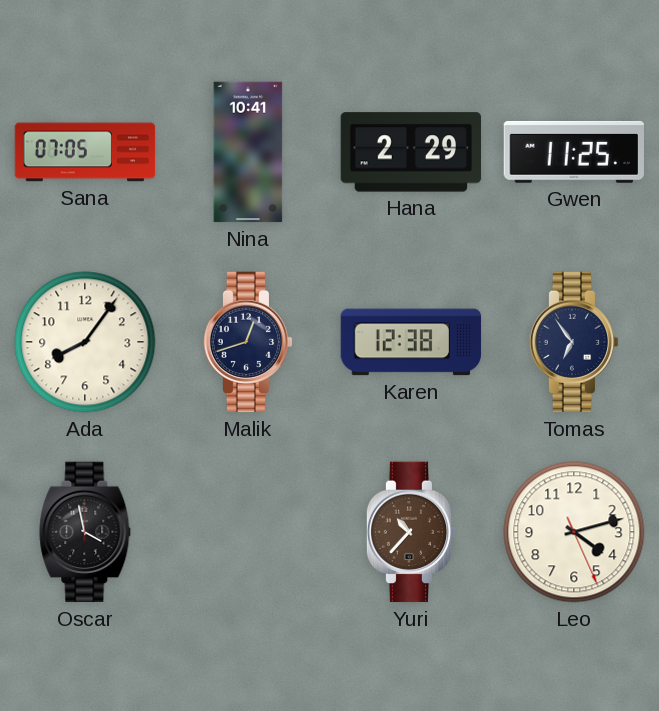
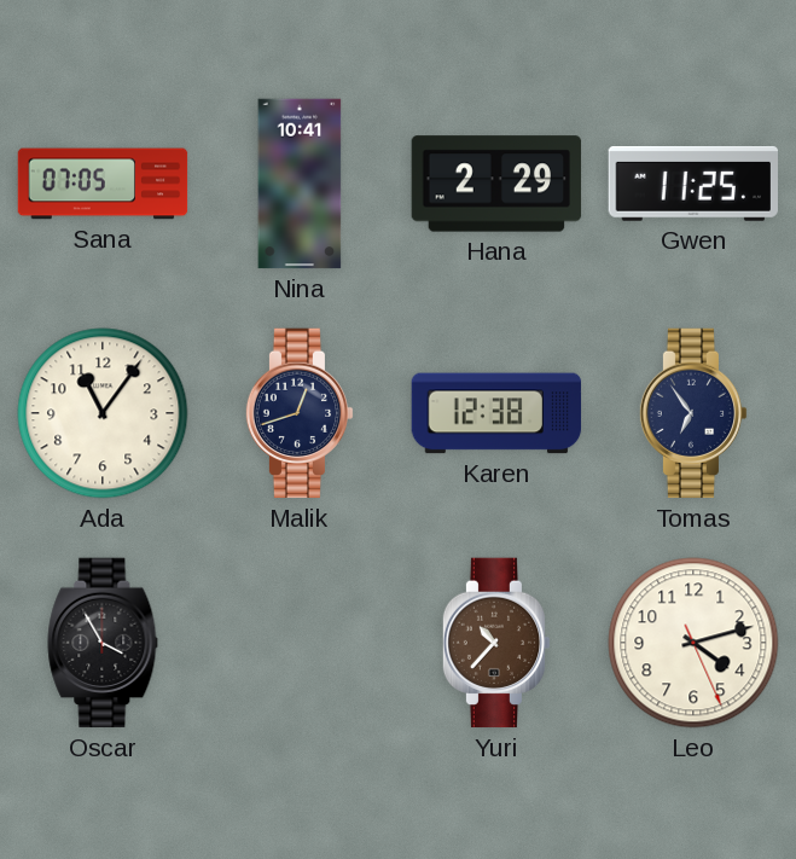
Ada: 8:06 -> 11:06
Oscar: 3:58 -> 3:55
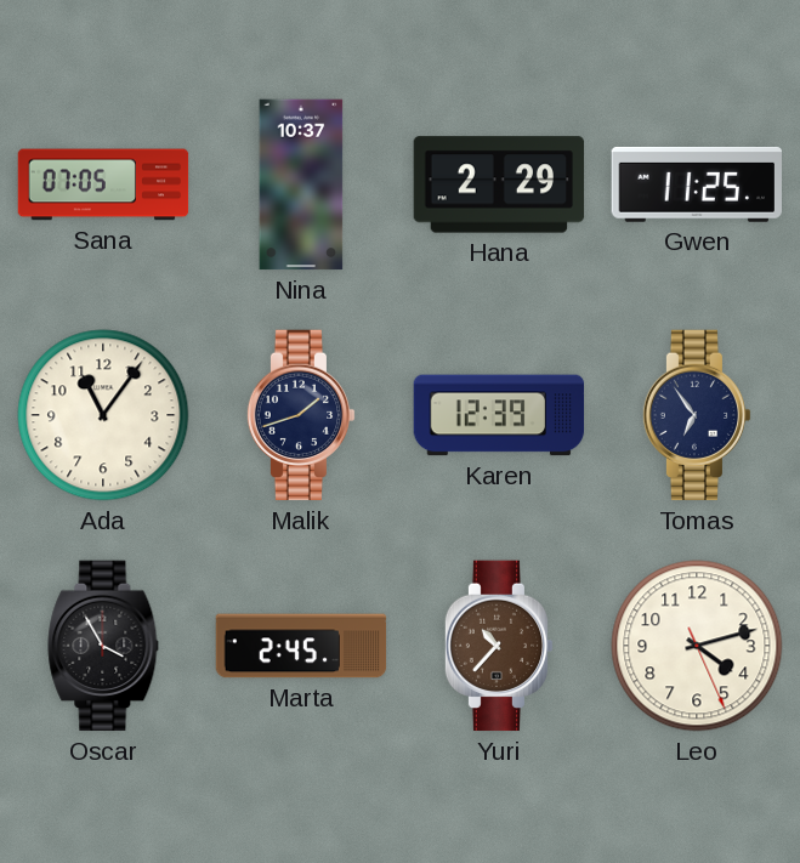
Nina: 10:41 -> 10:37
Malik: 12:42 -> 1:42
Karen: 12:38 -> 12:39
Marta: none -> 2:45
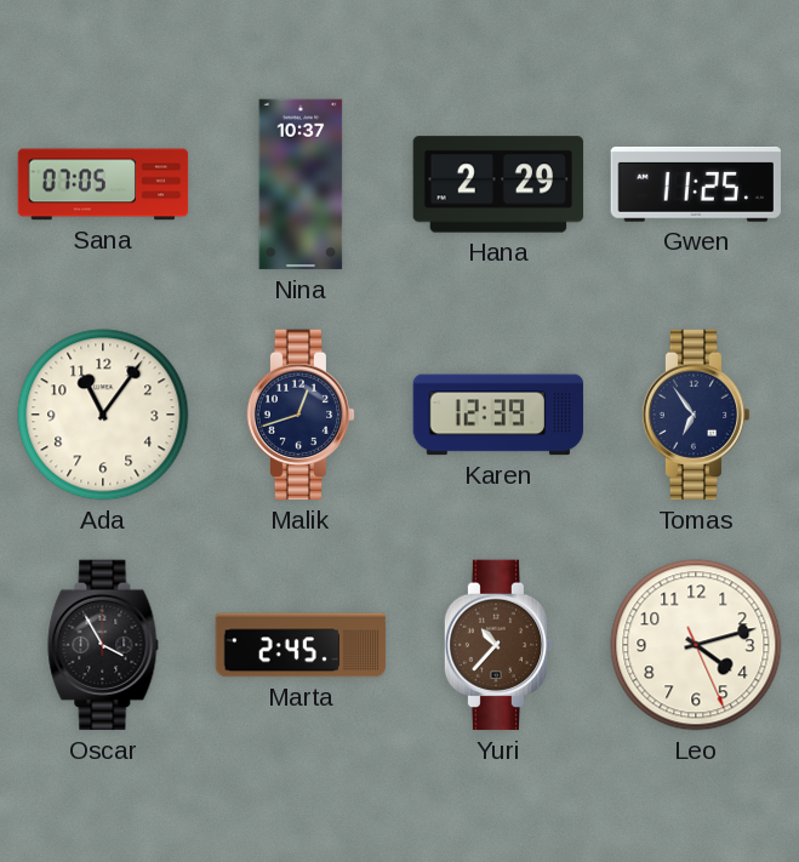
Malik: 1:42 -> 12:42
